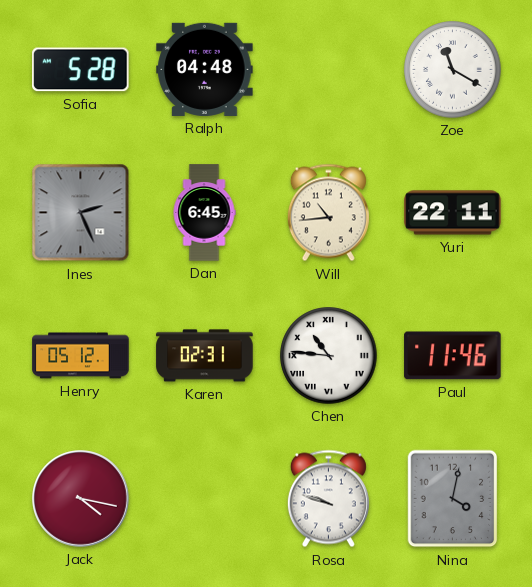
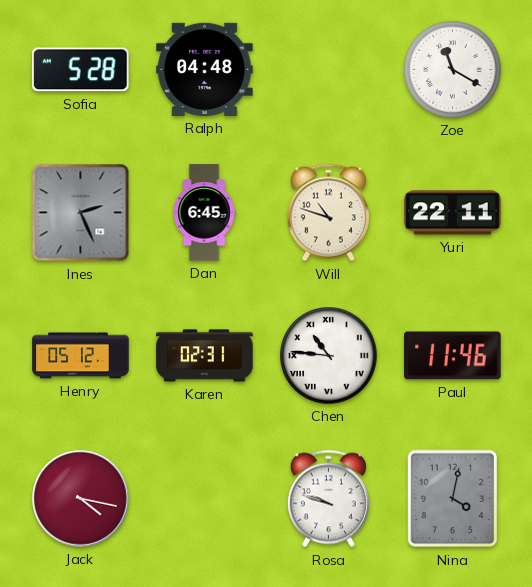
Will: 10:44 -> 10:48
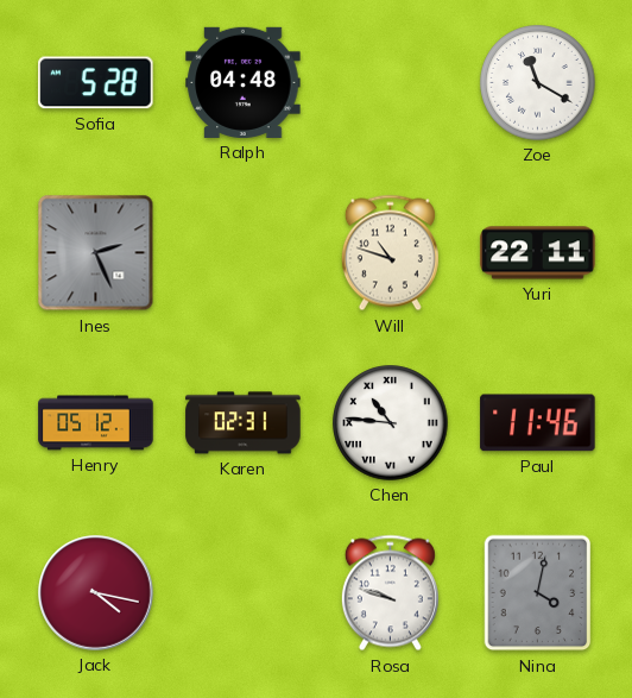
Dan: 6:45 -> none
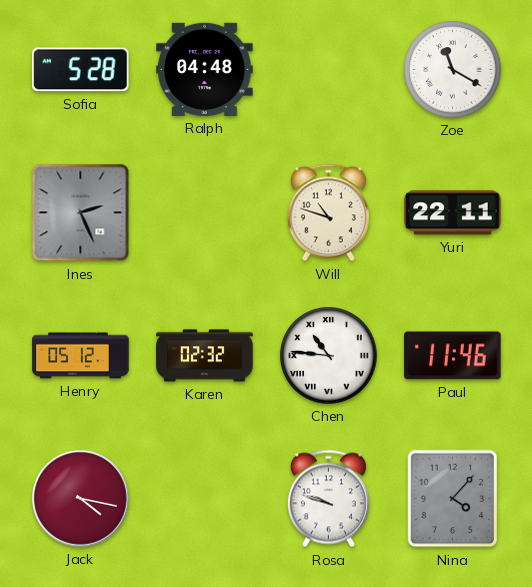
Karen: 02:31 -> 02:32
Nina: 4:02 -> 4:07
